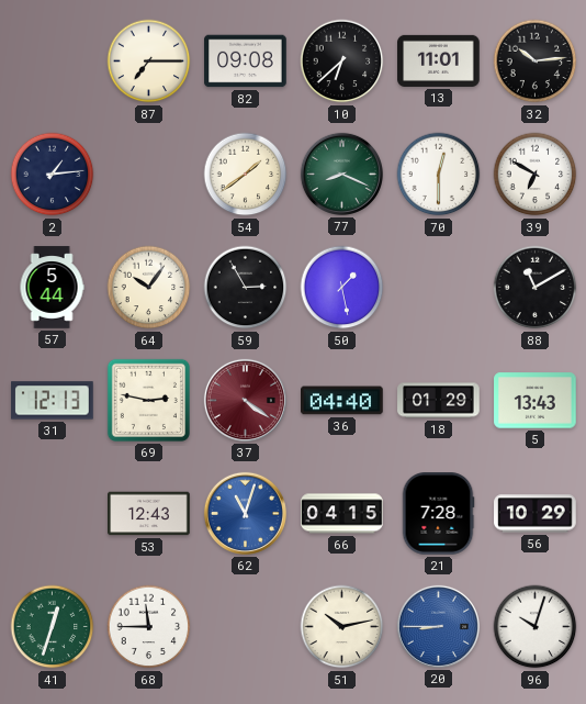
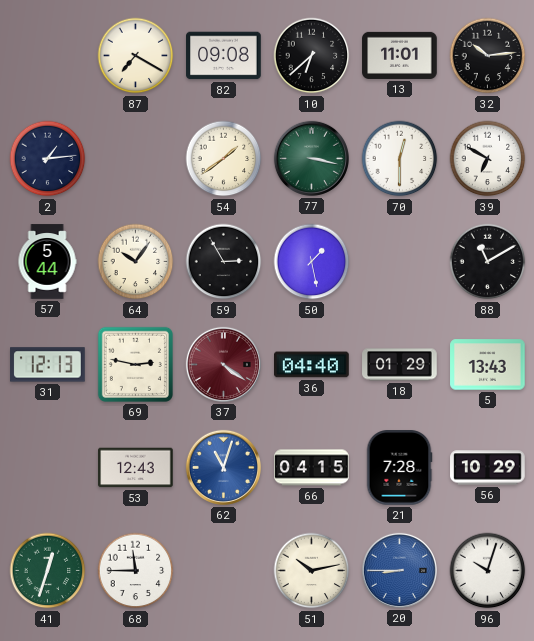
87: 7:15 -> 7:20
77: 8:19 -> 3:17
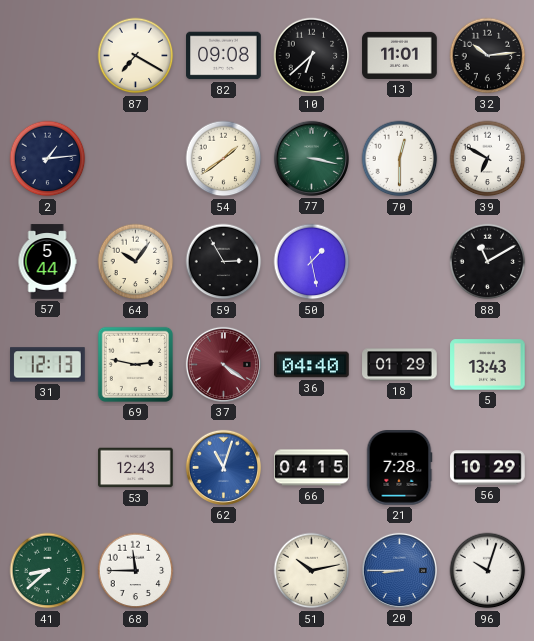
41: 12:33 -> 8:38
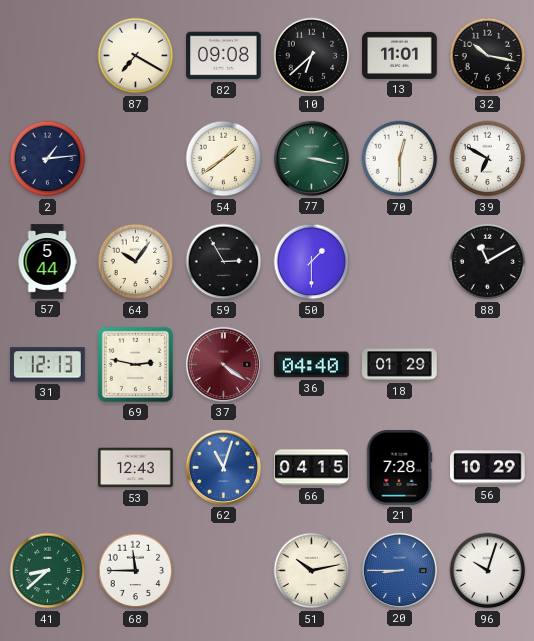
32: 10:14 -> 10:17
50: 1:28 -> 1:30
5: 13:43 -> none
